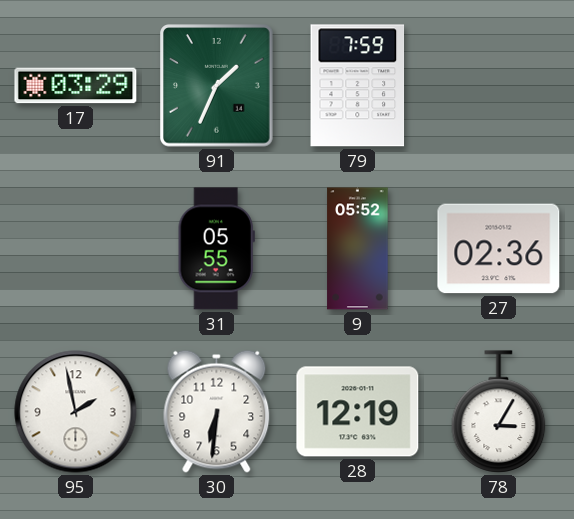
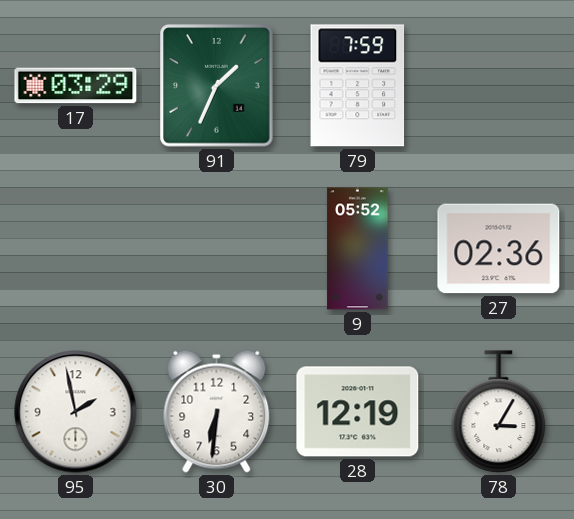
31: 05:55 -> none
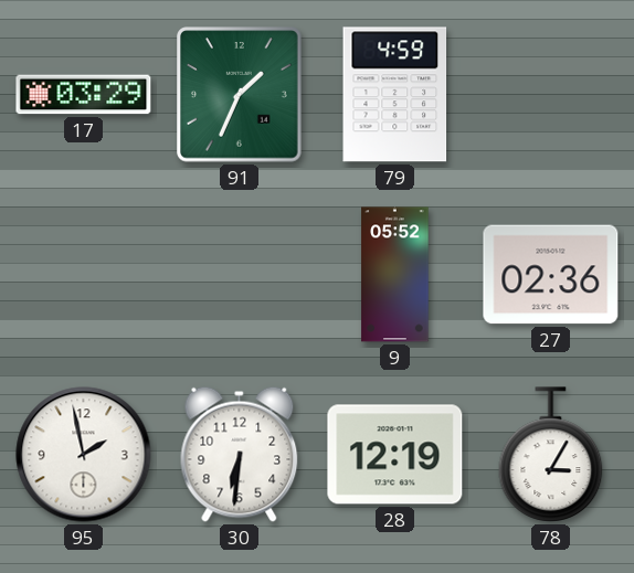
79: 7:59 -> 4:59
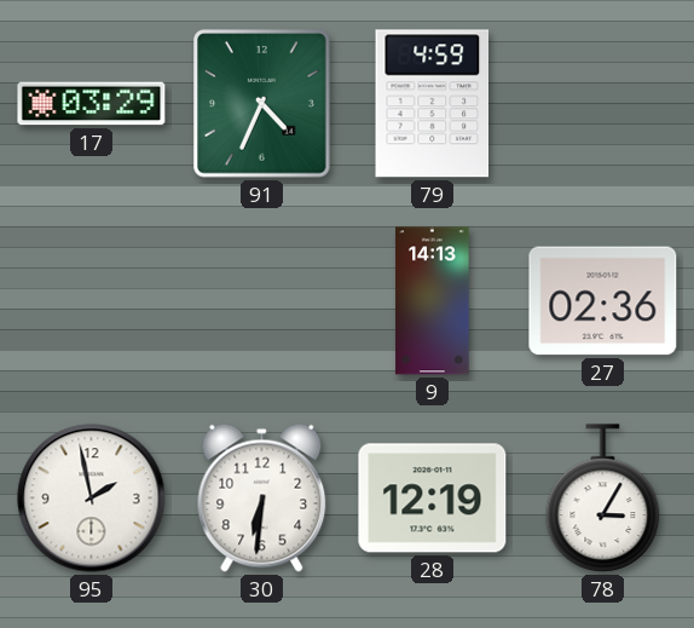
91: 1:34 -> 4:34
9: 05:52 -> 14:13
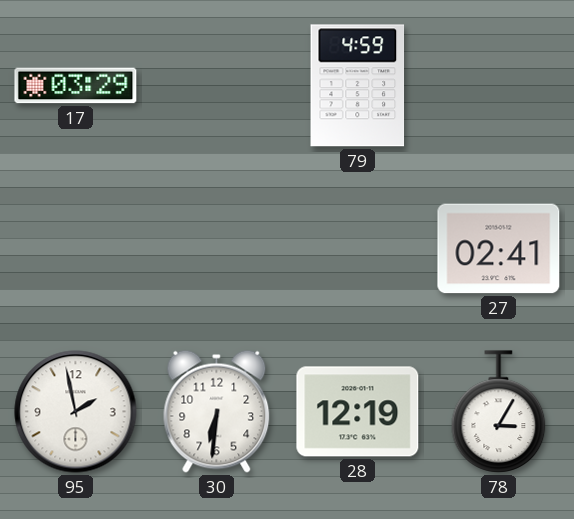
91: 4:34 -> none
9: 14:13 -> none
27: 02:36 -> 02:41
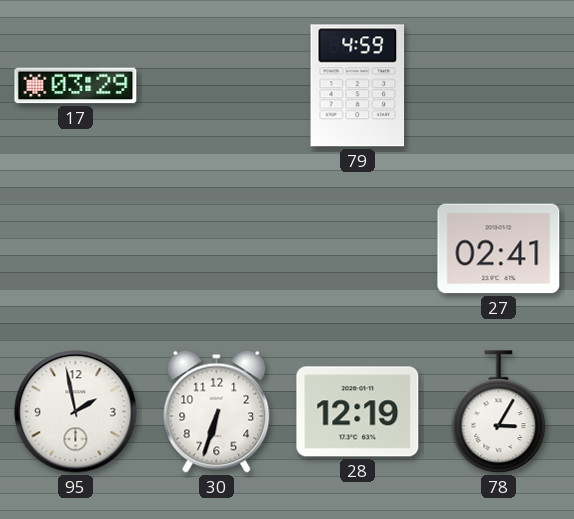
30: 6:31 -> 6:33
